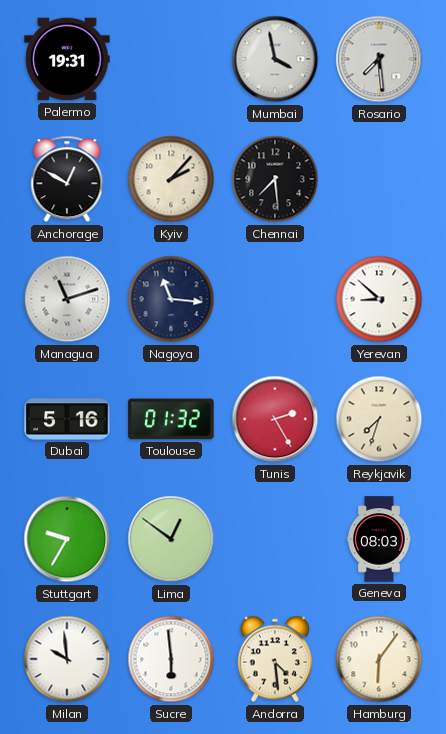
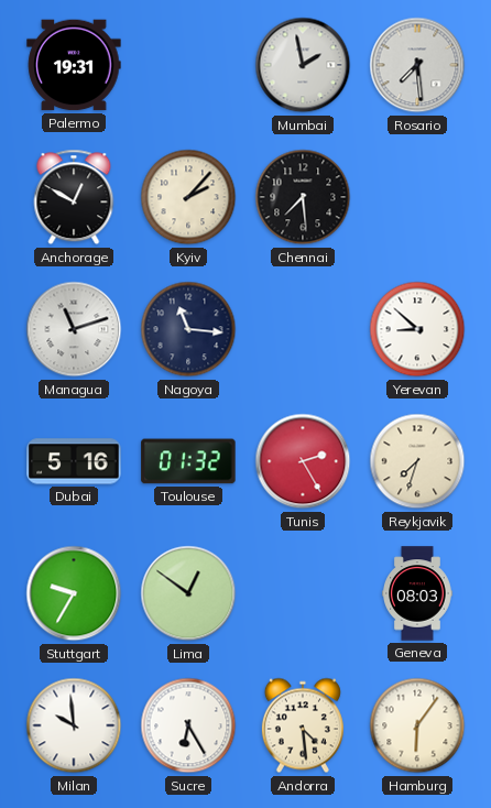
Mumbai: 3:58 -> 1:58
Sucre: 5:59 -> 6:25
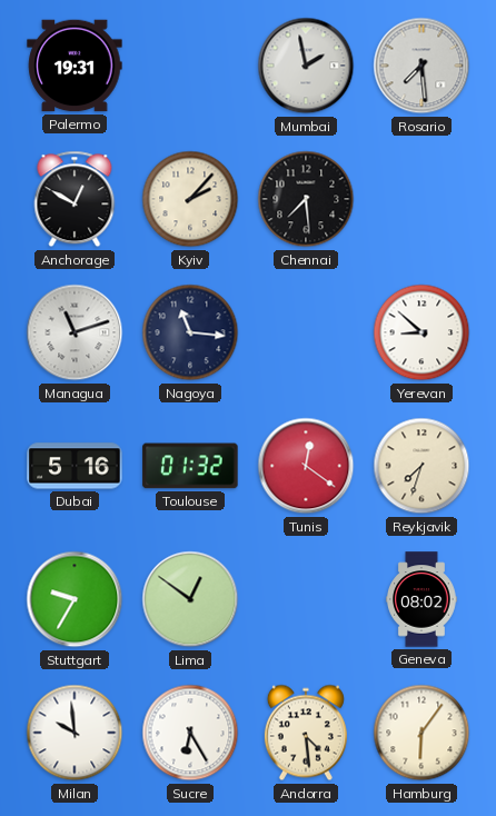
Tunis: 2:25 -> 12:21
Geneva: 08:03 -> 08:02
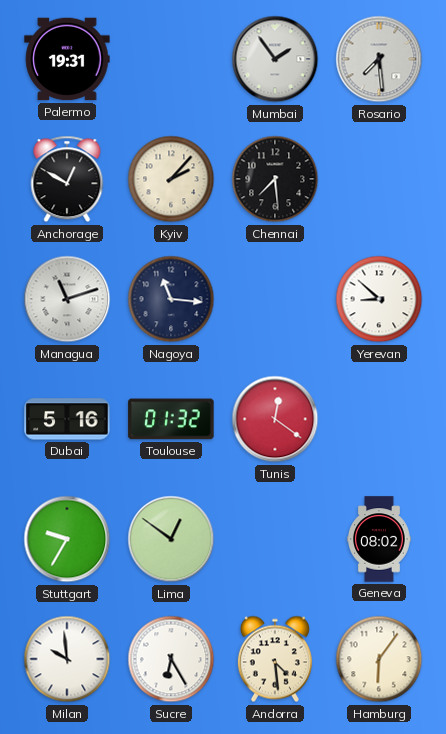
Mumbai: 1:58 -> 1:54
Reykjavik: 7:33 -> none
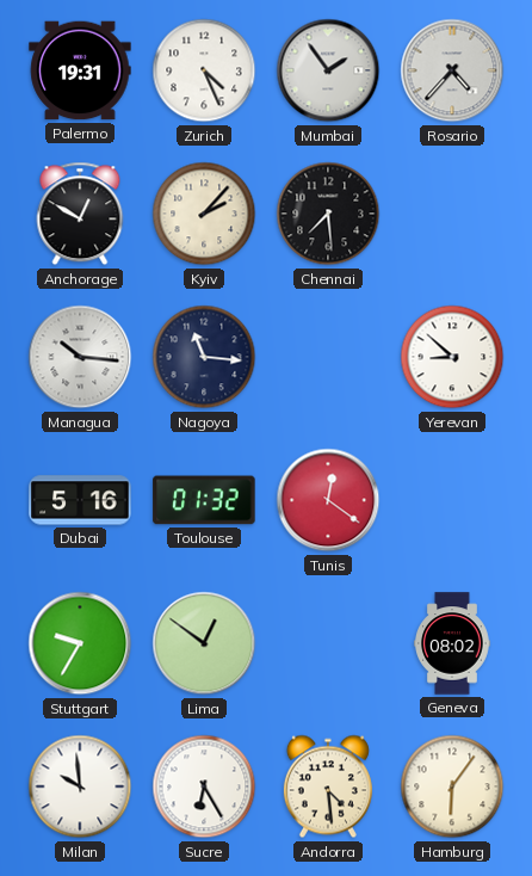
Zurich: none -> 4:26
Rosario: 7:29 -> 4:37
Managua: 11:12 -> 10:16
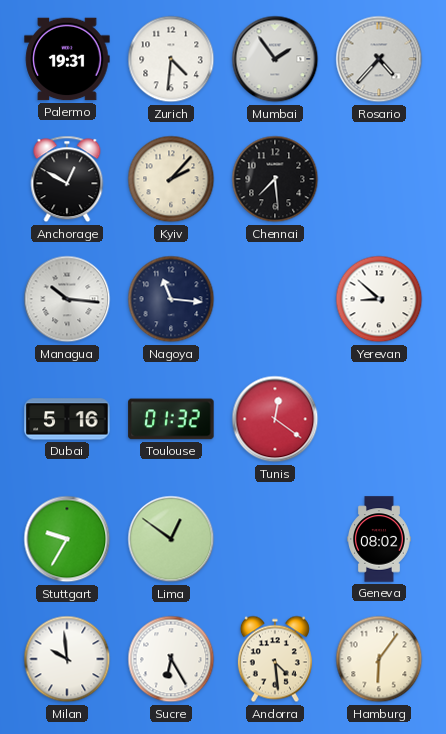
Zurich: 4:26 -> 4:31
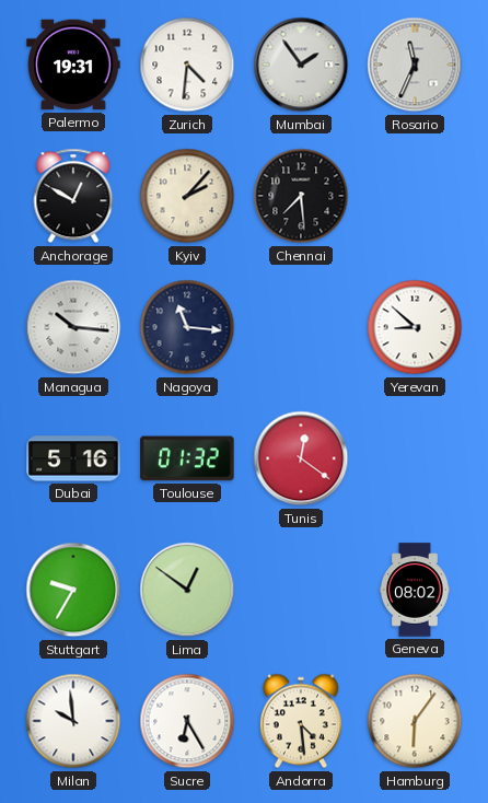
Rosario: 4:37 -> 11:34
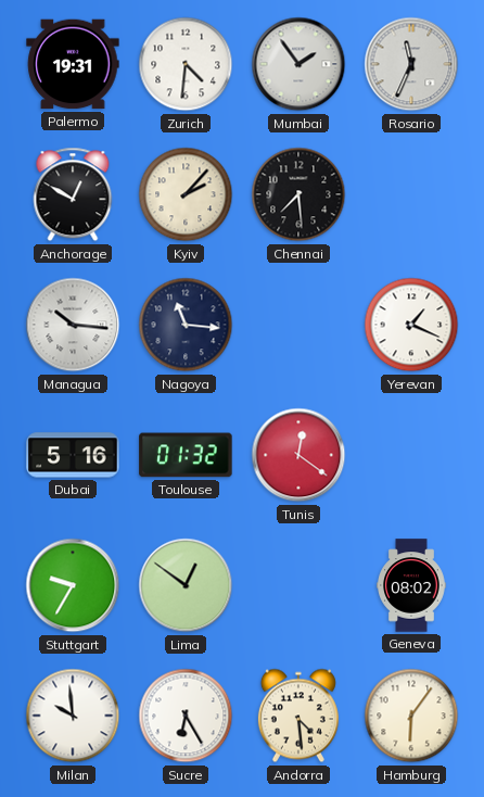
Yerevan: 8:52 -> 1:19
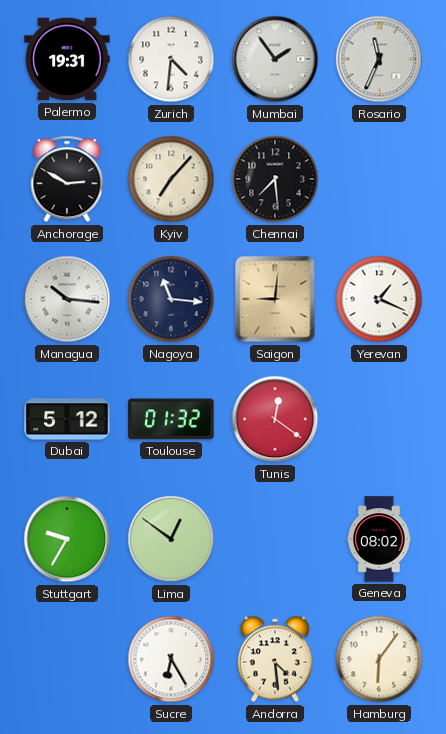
Anchorage: 12:50 -> 2:50
Kyiv: 2:07 -> 7:07
Saigon: none -> 9:01
Dubai: 5:16 -> 5:12
Milan: 9:59 -> none
